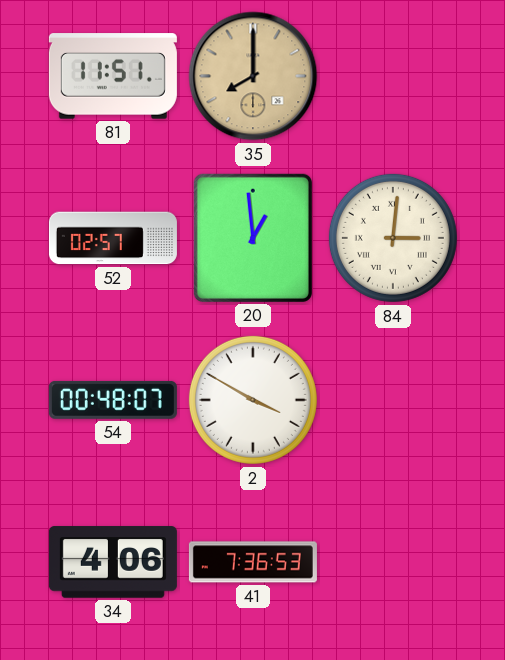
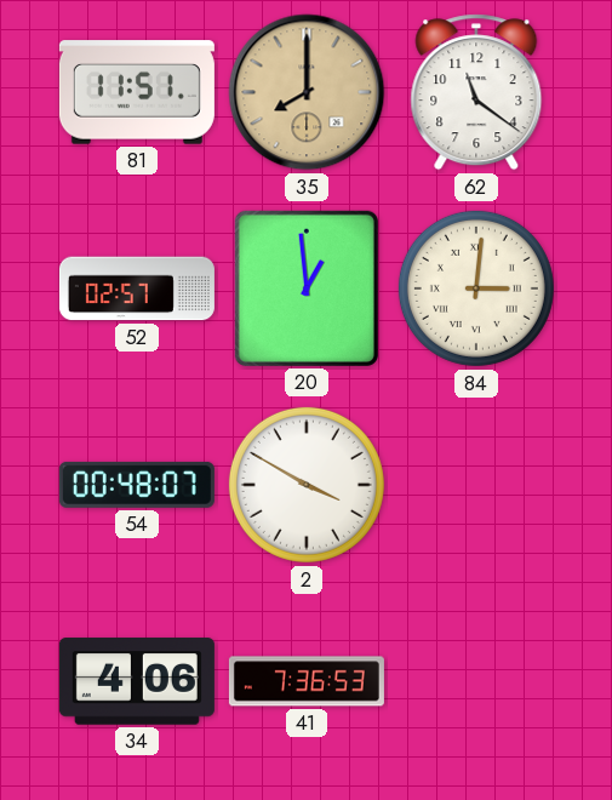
62: none -> 11:21
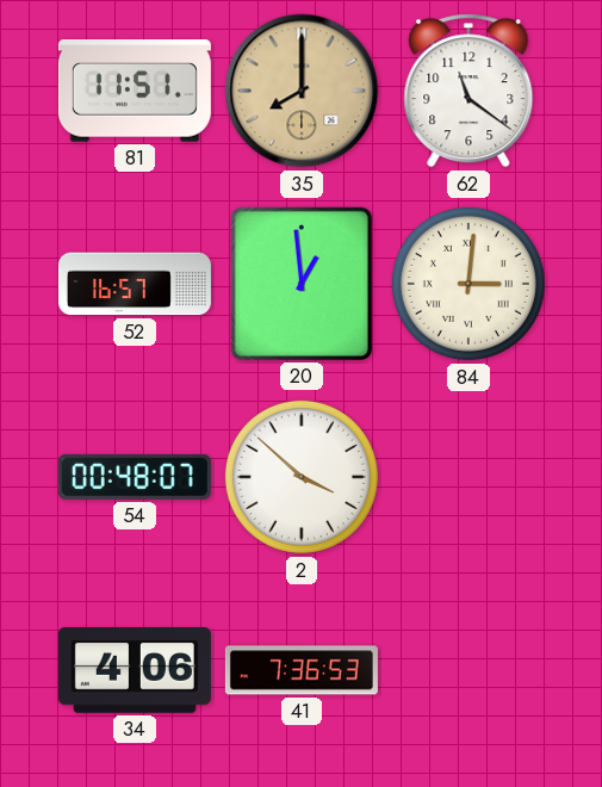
52: 02:57 -> 16:57
2: 3:50 -> 3:52
